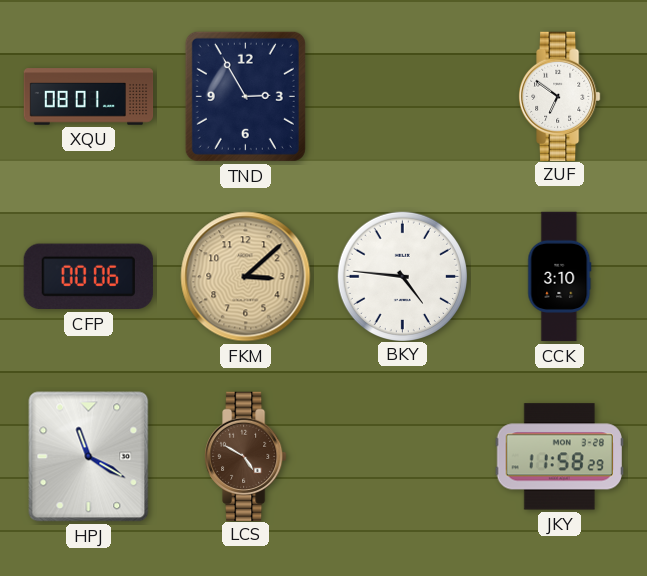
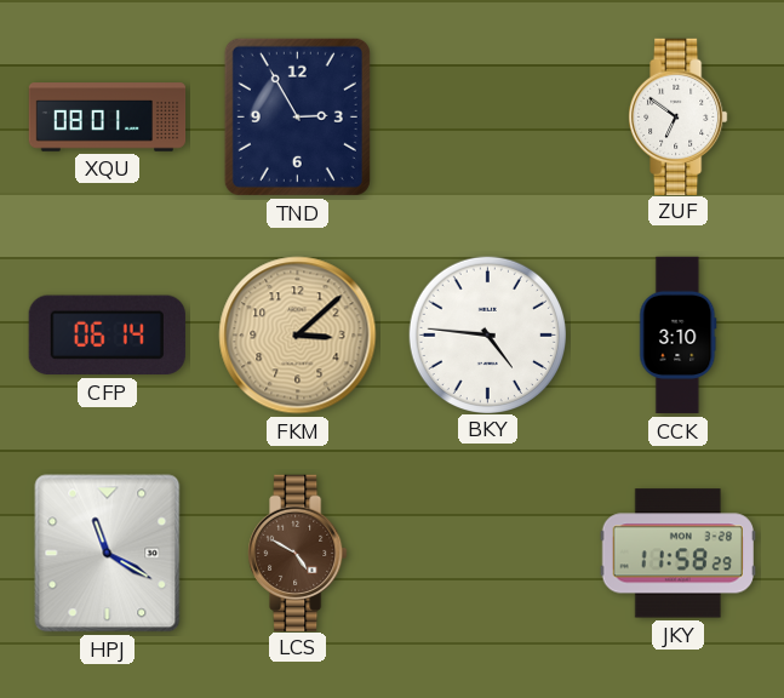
CFP: 00:06 -> 06:14
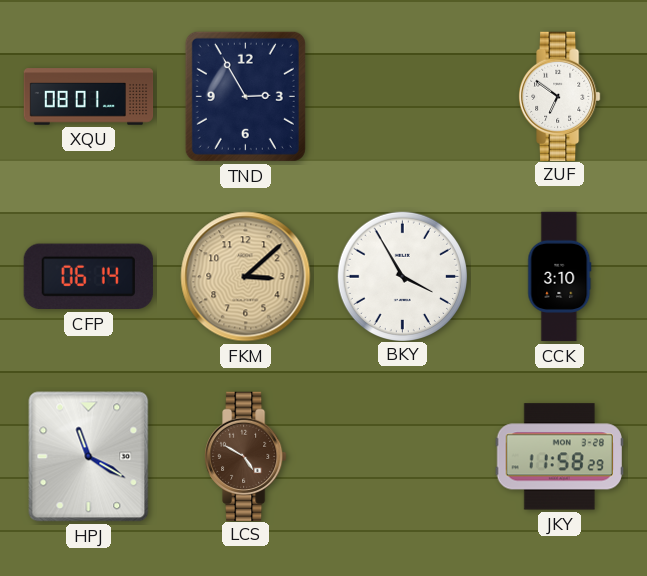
BKY: 4:46 -> 3:55
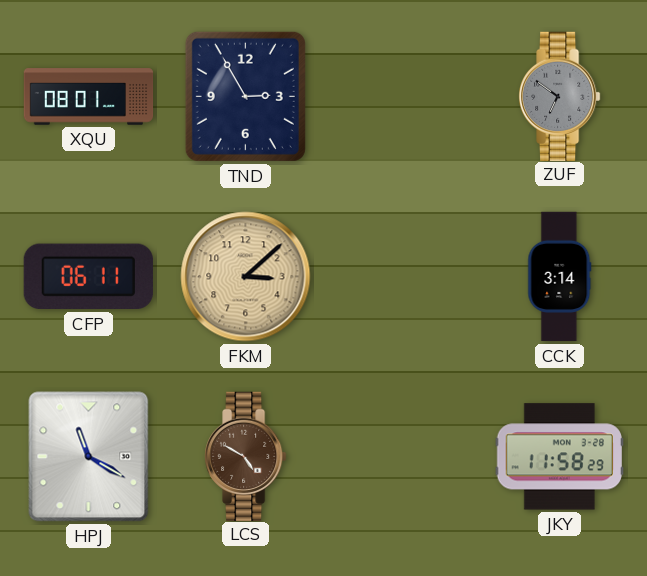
ZUF dial: white -> grey
CFP: 06:14 -> 06:11
BKY: 3:55 -> none
CCK: 3:10 -> 3:14
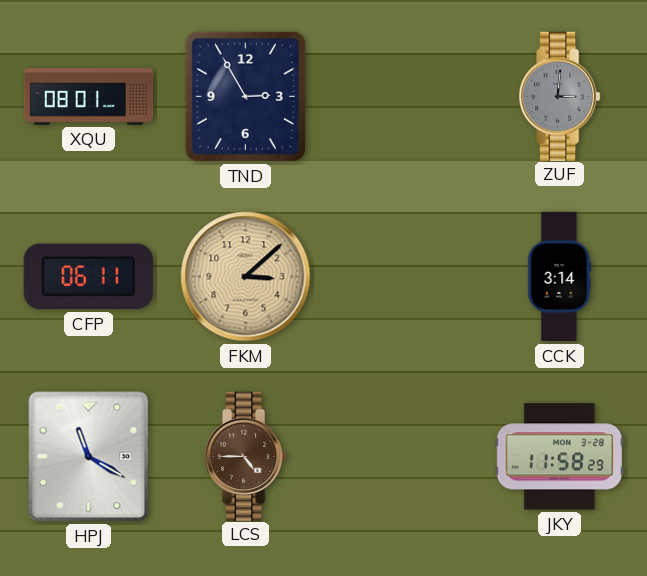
ZUF: 6:51 -> 3:01
LCS: 4:50 -> 4:45
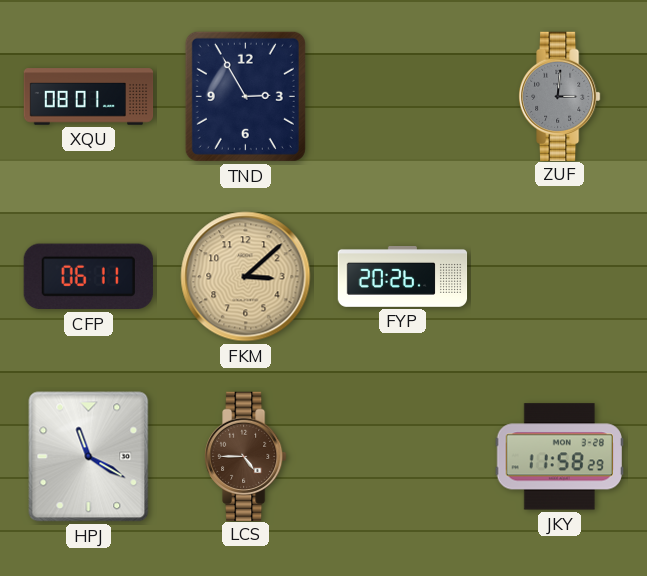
FYP: none -> 20:26
CCK: 3:14 -> none
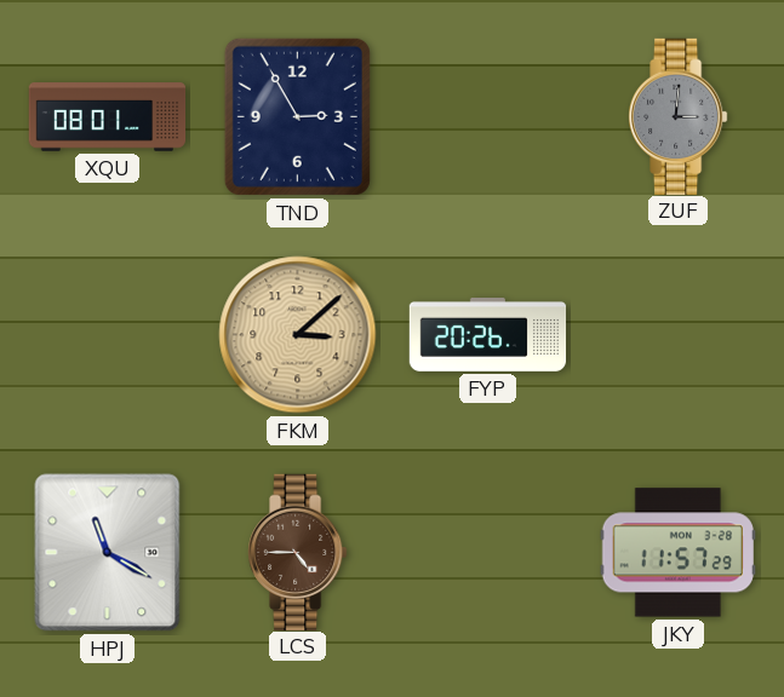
CFP: 06:11 -> none
JKY: 11:58 -> 11:57
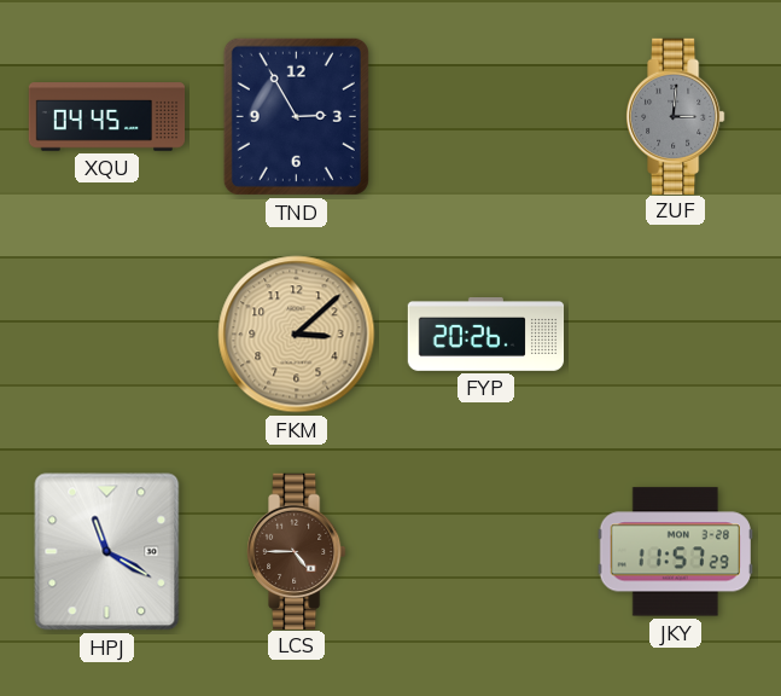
XQU: 08:01 -> 04:45
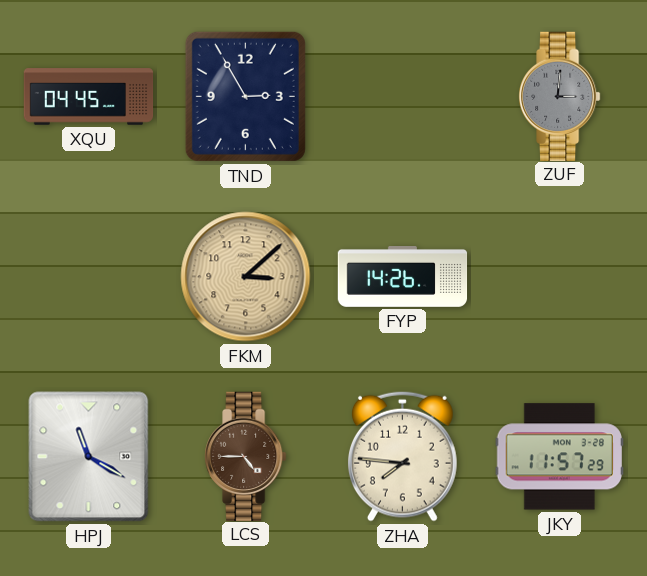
FYP: 20:26 -> 14:26
ZHA: none -> 7:46
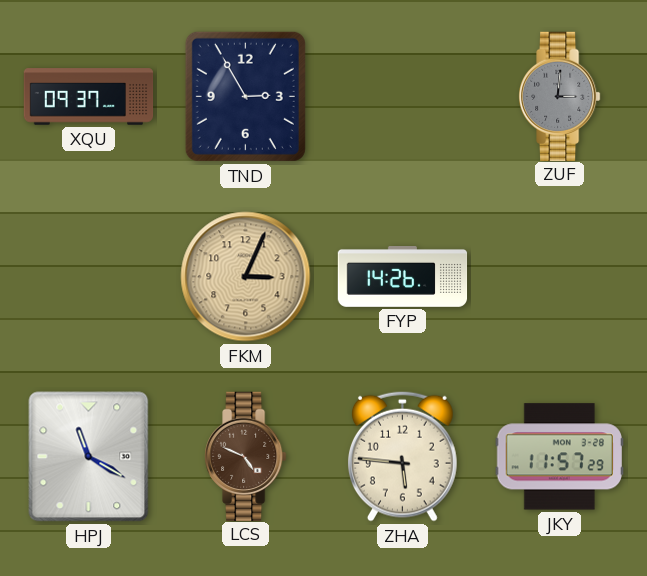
XQU: 04:45 -> 09:37
FKM: 3:08 -> 3:04
LCS: 4:45 -> 4:49
ZHA: 7:46 -> 5:46
